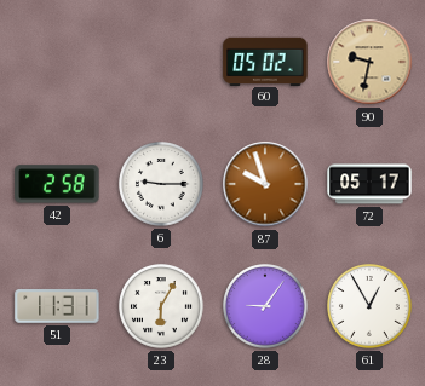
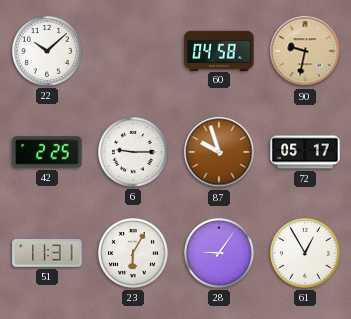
22: none -> 10:08
60: 05:02 -> 04:58
42: 2:58 -> 2:25
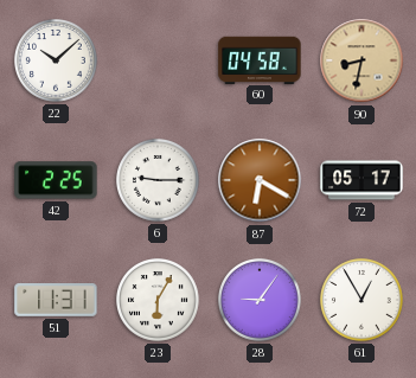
90: 9:32 -> 8:32
87: 9:57 -> 6:20
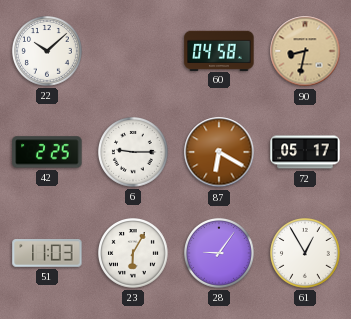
51: 11:31 -> 11:03
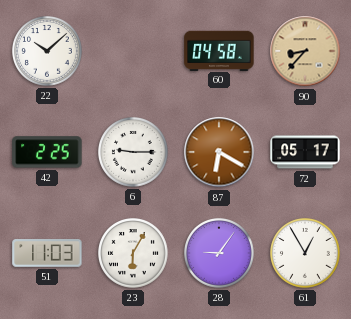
90: 8:32 -> 8:37
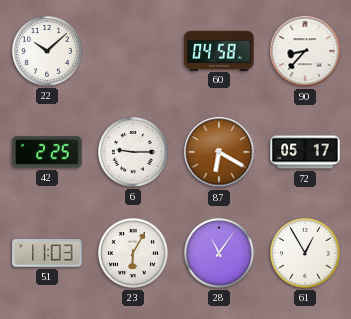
90 dial: champagne -> white
28: 9:06 -> 11:06
